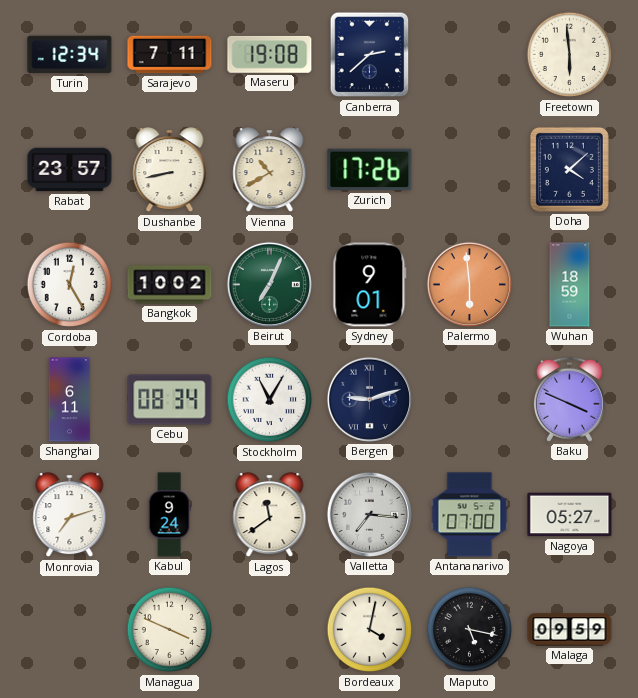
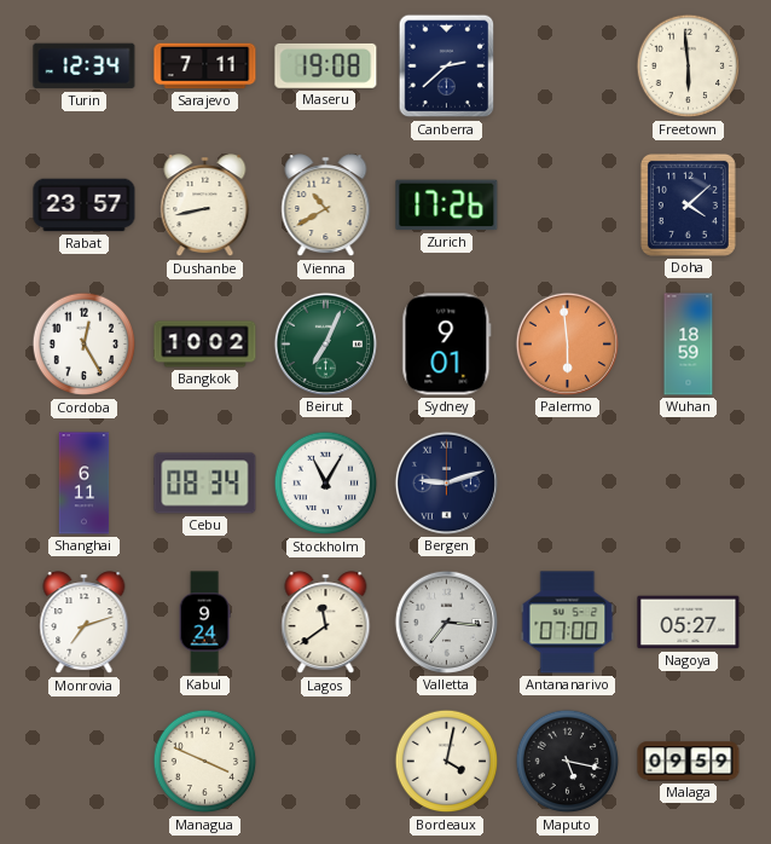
Baku: 3:49 -> none
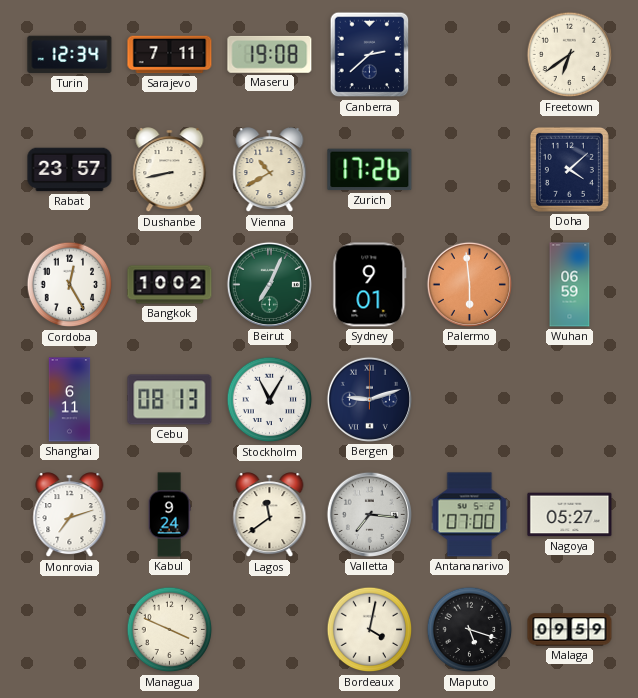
Freetown: 5:59 -> 6:39
Wuhan: 18:59 -> 06:59
Cebu: 08:34 -> 08:13
Maputo: 5:17 -> 5:18
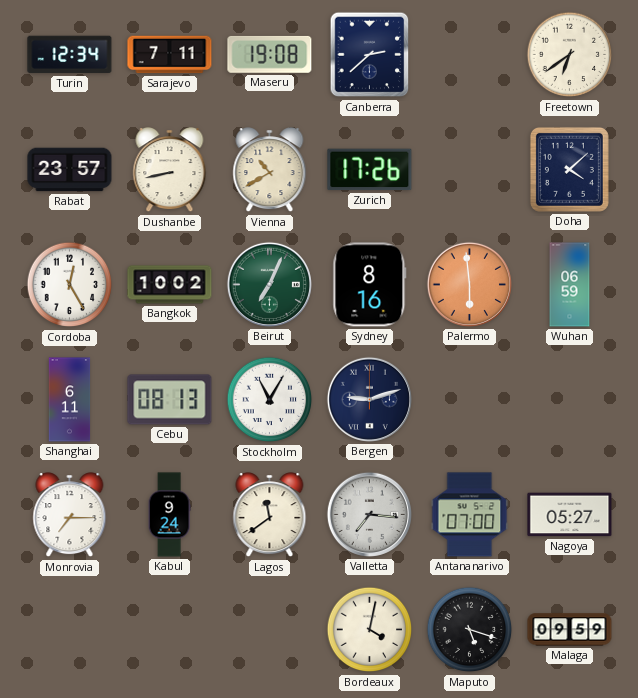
Sydney: 9:01 -> 8:16
Monrovia: 7:12 -> 7:15
Managua: 3:49 -> none
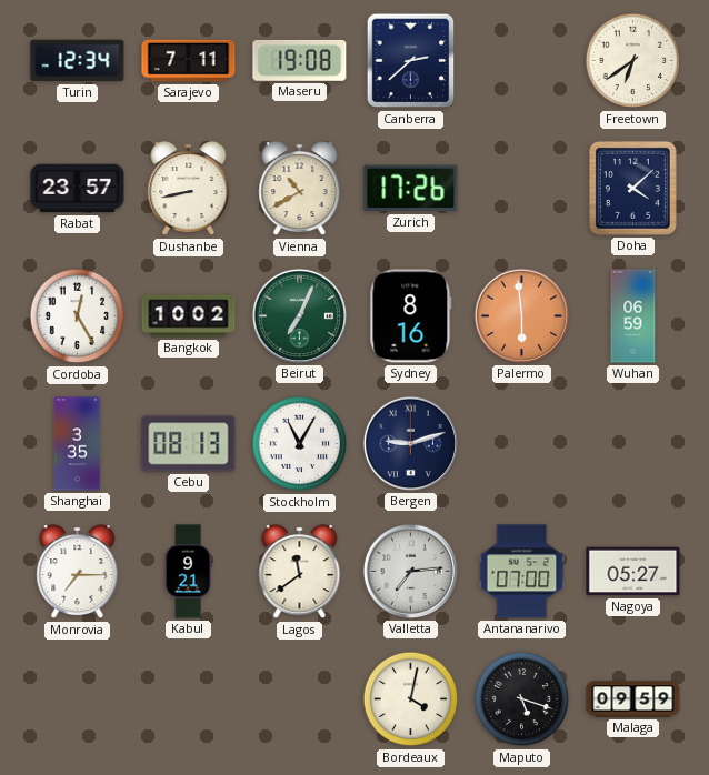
Shanghai: 6:11 -> 3:35
Kabul: 9:24 -> 9:21
Valletta: 7:16 -> 7:14
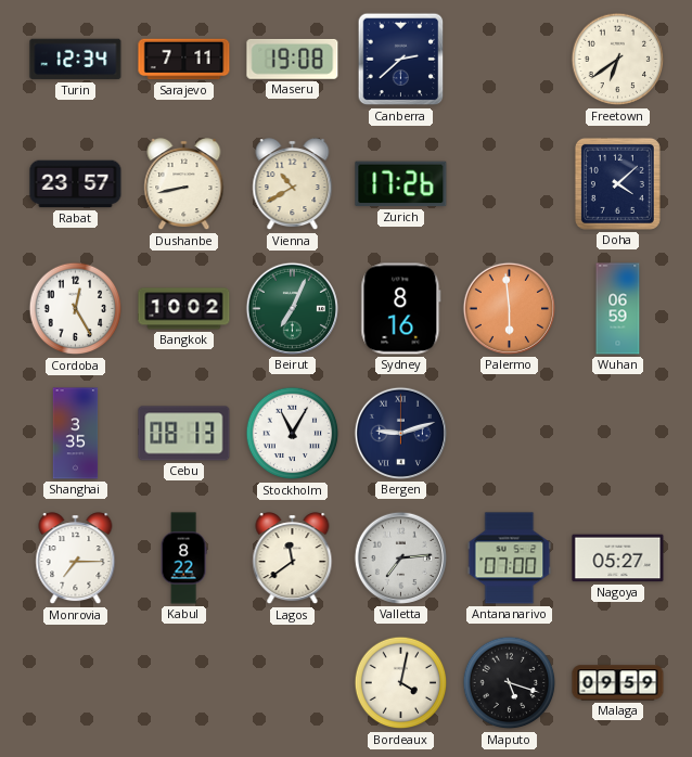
Kabul: 9:21 -> 8:22
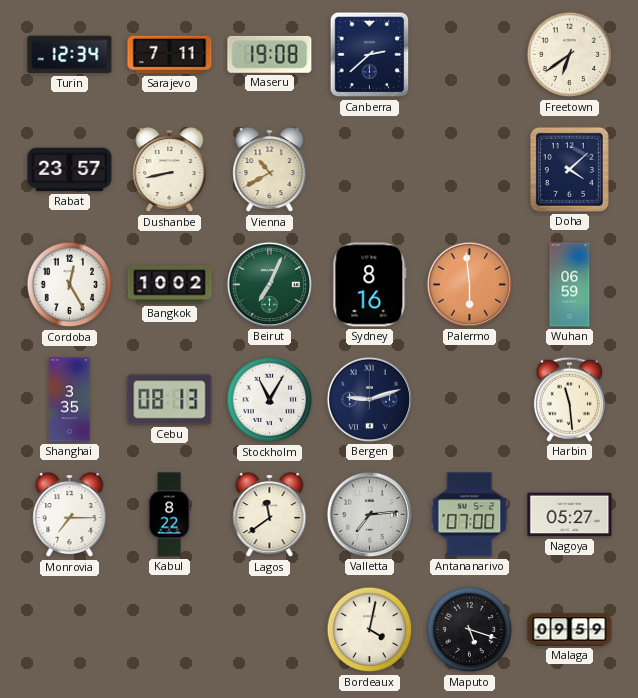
Zurich: 17:26 -> none
Harbin: none -> 11:29
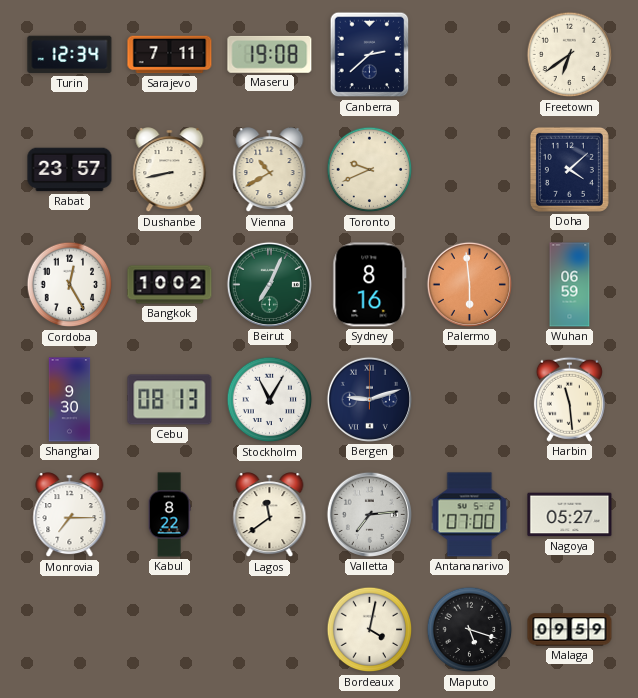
Toronto: none -> 9:41
Shanghai: 3:35 -> 9:30
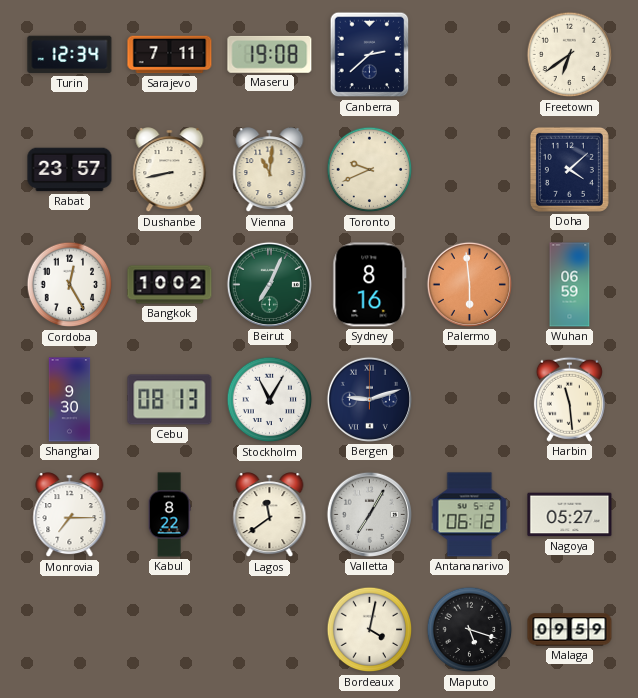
Vienna: 10:40 -> 11:01
Valletta: 7:14 -> 7:05
Antananarivo: 07:00 -> 06:12
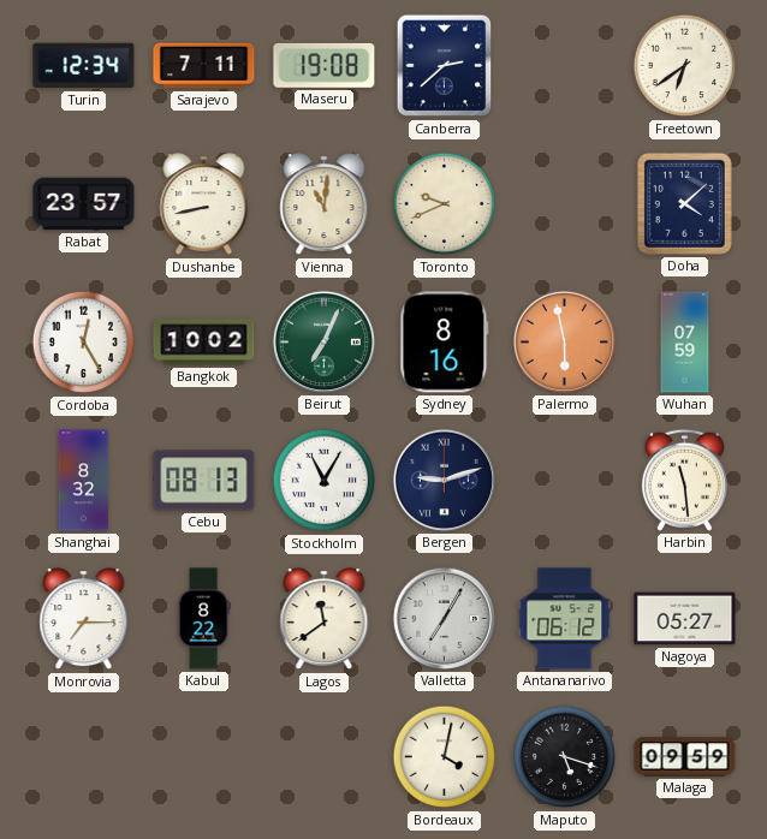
Palermo: 5:59 -> 5:58
Wuhan: 06:59 -> 07:59
Shanghai: 9:30 -> 8:32
